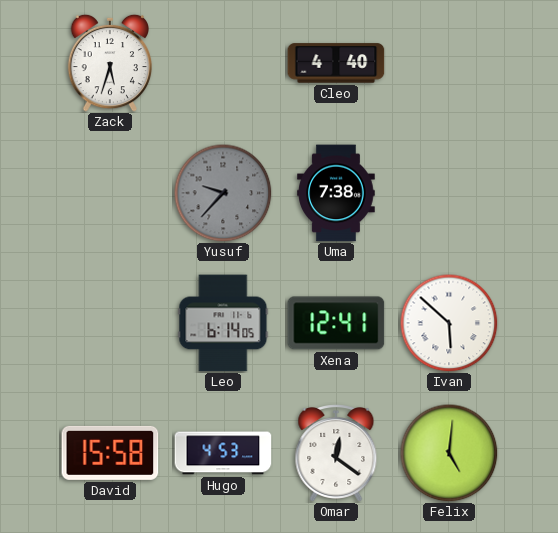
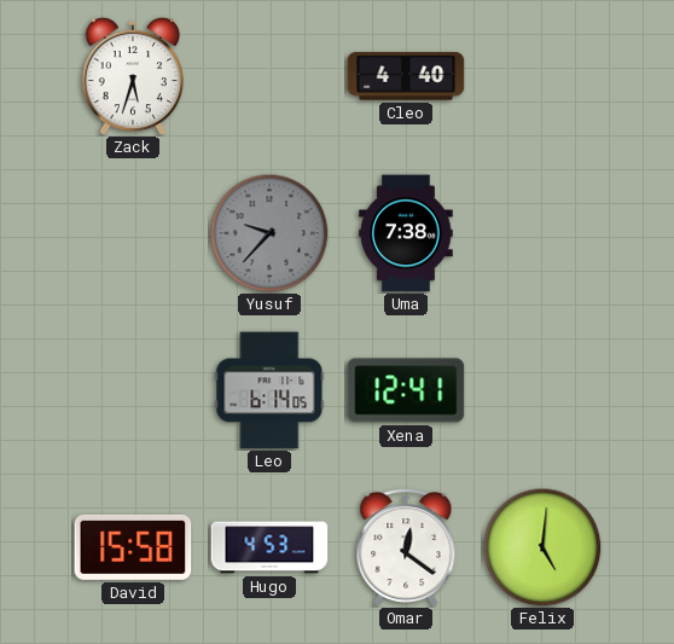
Ivan: 5:52 -> none
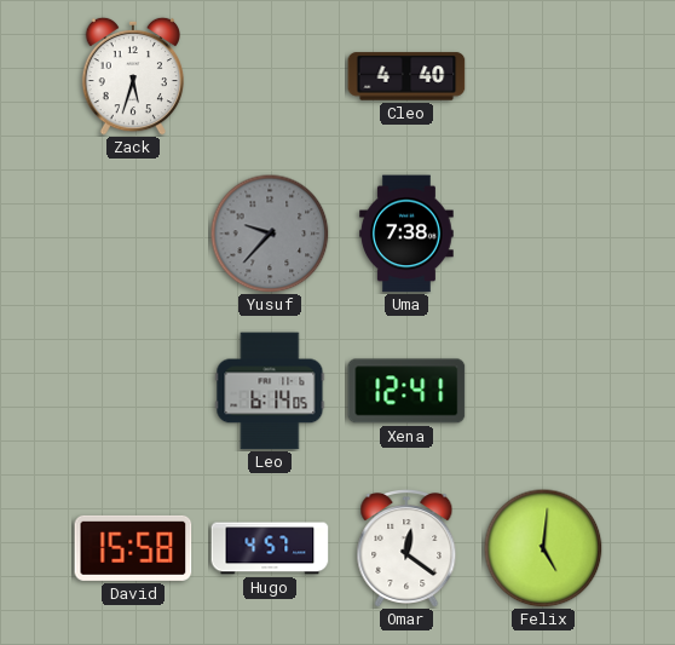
Hugo: 4:53 -> 4:57
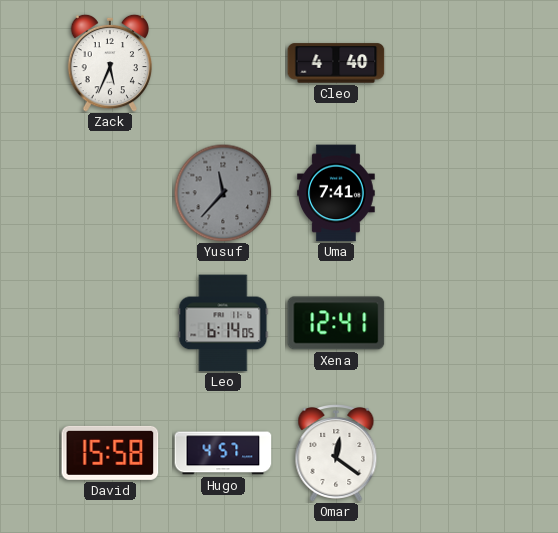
Zack: 5:33 -> 5:34
Yusuf: 9:37 -> 11:37
Uma: 7:38 -> 7:41
Felix: 5:01 -> none
